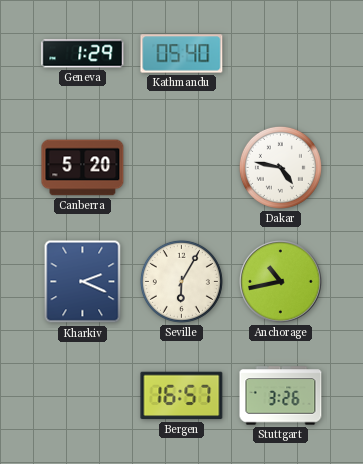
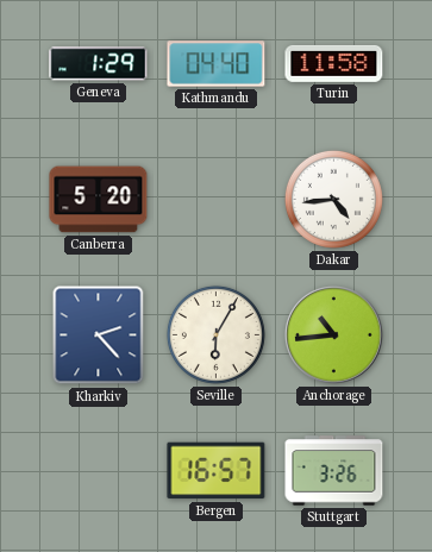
Kathmandu: 05:40 -> 04:40
Turin: none -> 11:58
Dakar: 4:47 -> 4:44
Kharkiv: 2:19 -> 2:23
Anchorage: 10:43 -> 10:44
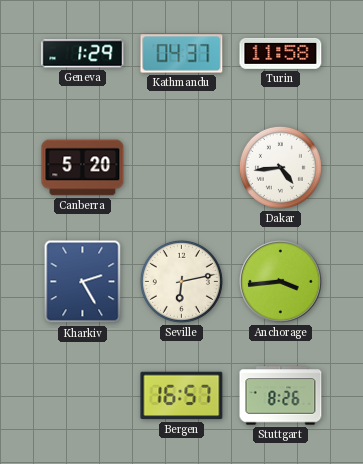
Kathmandu: 04:40 -> 04:37
Kharkiv: 2:23 -> 2:25
Seville: 6:05 -> 6:13
Anchorage: 10:44 -> 3:44
Stuttgart: 3:26 -> 8:26
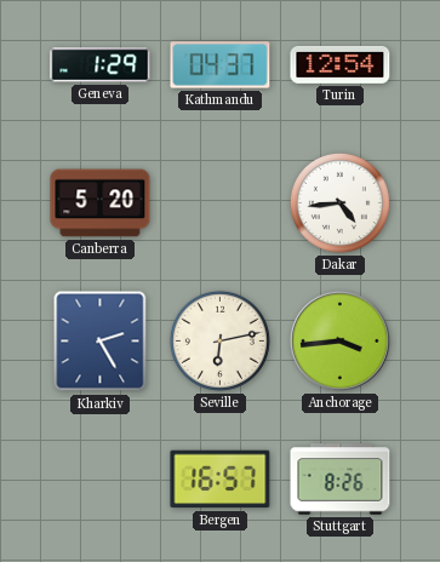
Turin: 11:58 -> 12:54
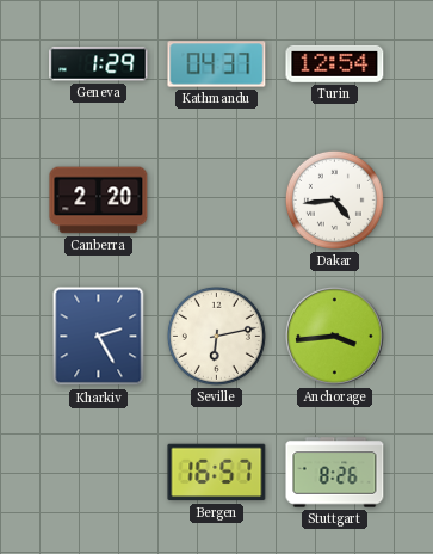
Canberra: 5:20 -> 2:20
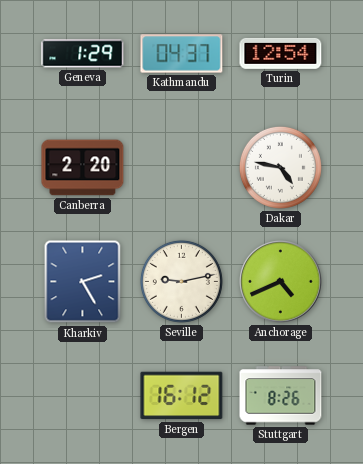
Dakar: 4:44 -> 4:47
Seville: 6:13 -> 9:13
Anchorage: 3:44 -> 4:41
Bergen: 16:57 -> 16:12
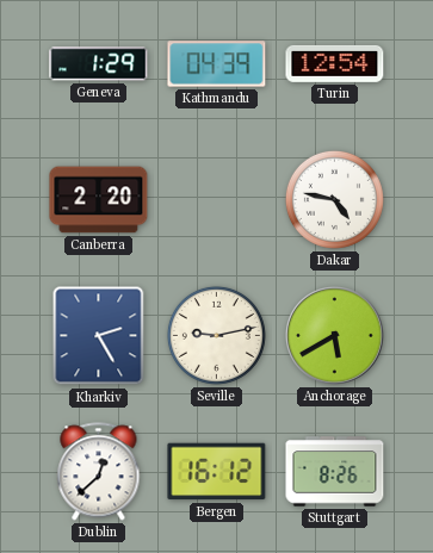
Kathmandu: 04:37 -> 04:39
Anchorage: 4:41 -> 5:40
Dublin: none -> 12:38
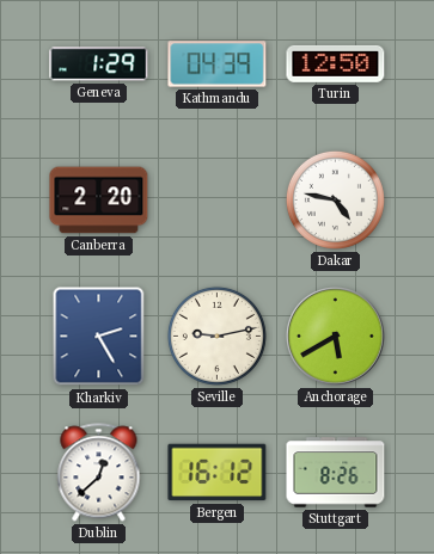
Turin: 12:54 -> 12:50
